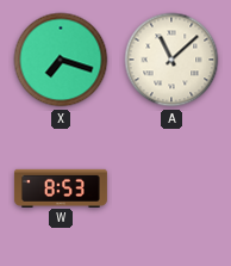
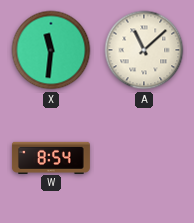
X: 7:18 -> 11:31
W: 8:53 -> 8:54
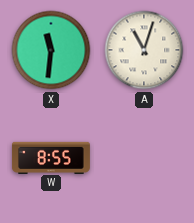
A: 11:08 -> 11:03
W: 8:54 -> 8:55
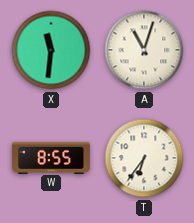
T: none -> 6:36
